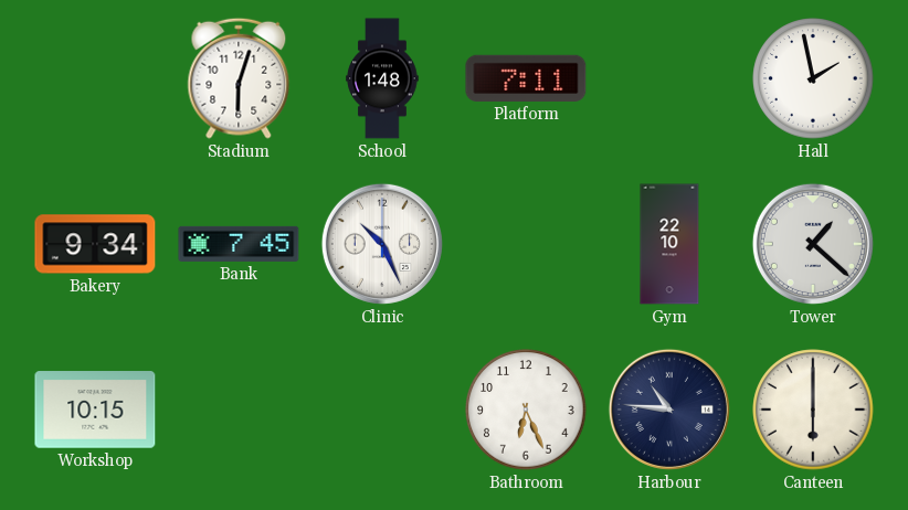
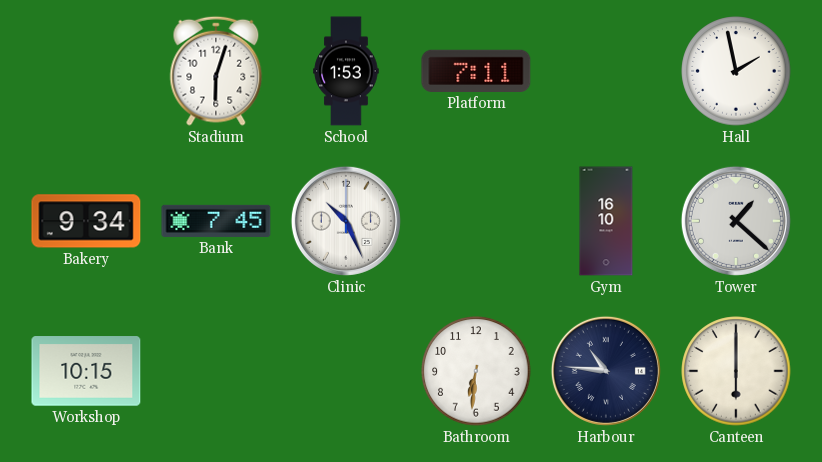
School: 1:48 -> 1:53
Gym: 22:10 -> 16:10
Bathroom: 6:26 -> 6:31
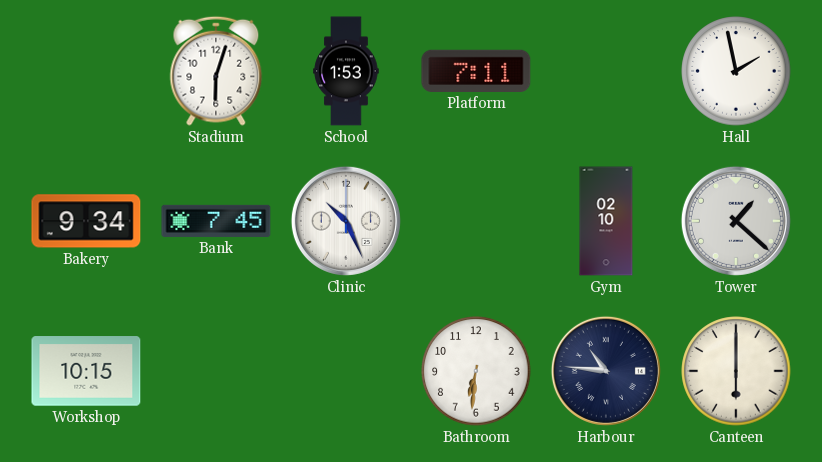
Gym: 16:10 -> 02:10
